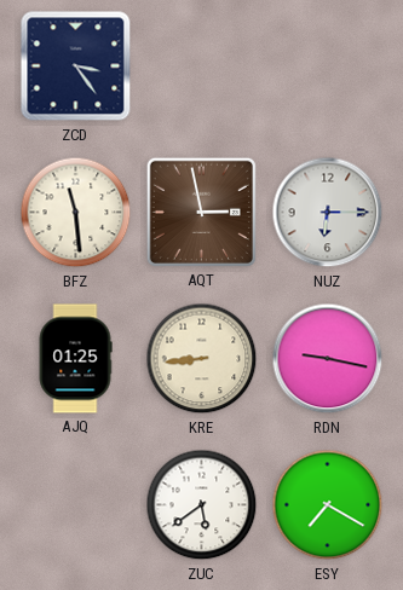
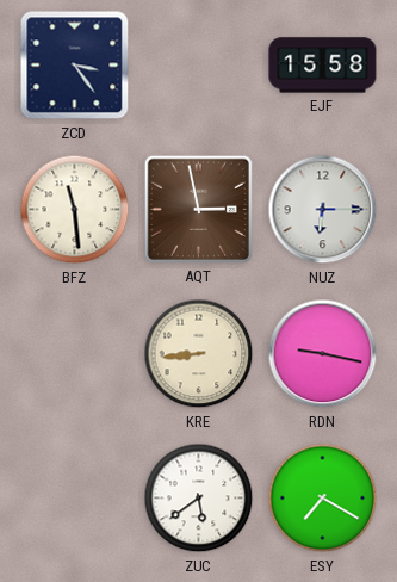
EJF: none -> 15:58
AJQ: 01:25 -> none
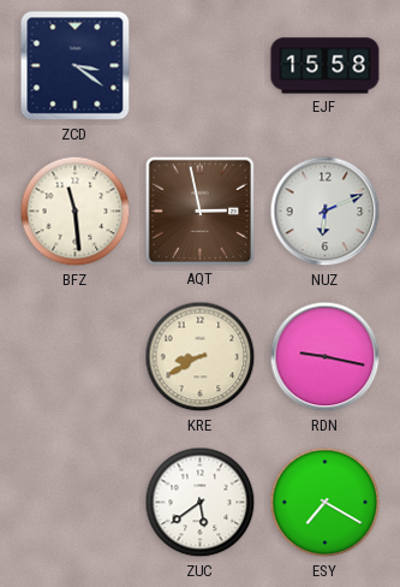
ZCD: 3:24 -> 3:21
NUZ: 6:15 -> 6:11
KRE: 8:44 -> 8:40
